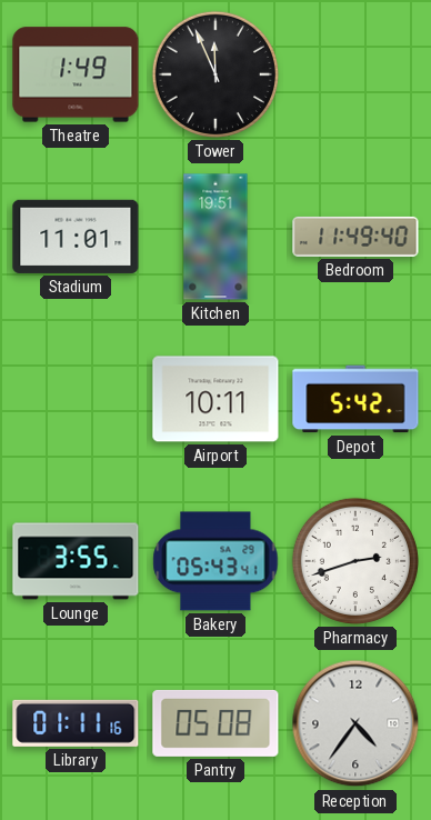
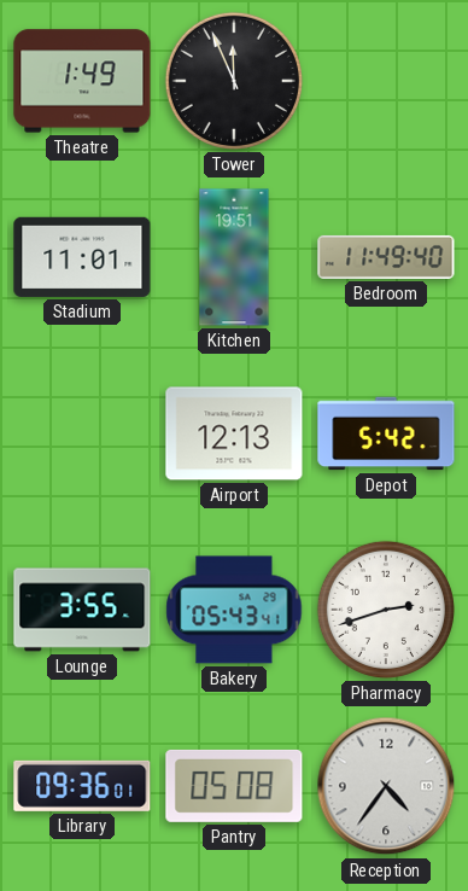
Airport: 10:11 -> 12:13
Library: 01:11 -> 09:36
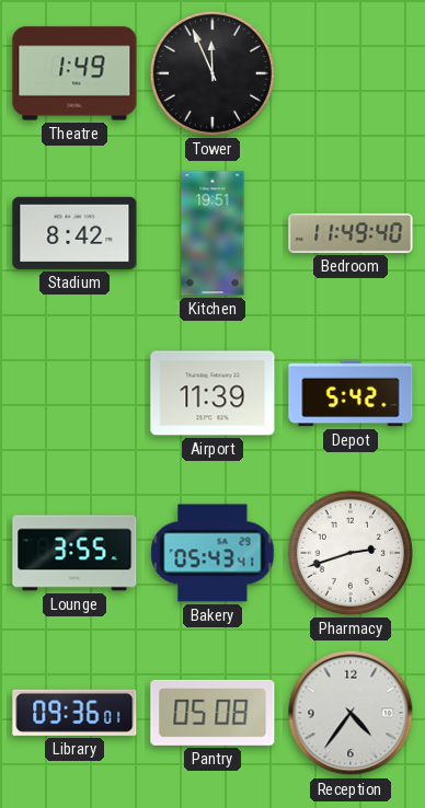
Stadium: 11:01 -> 8:42
Airport: 12:13 -> 11:39
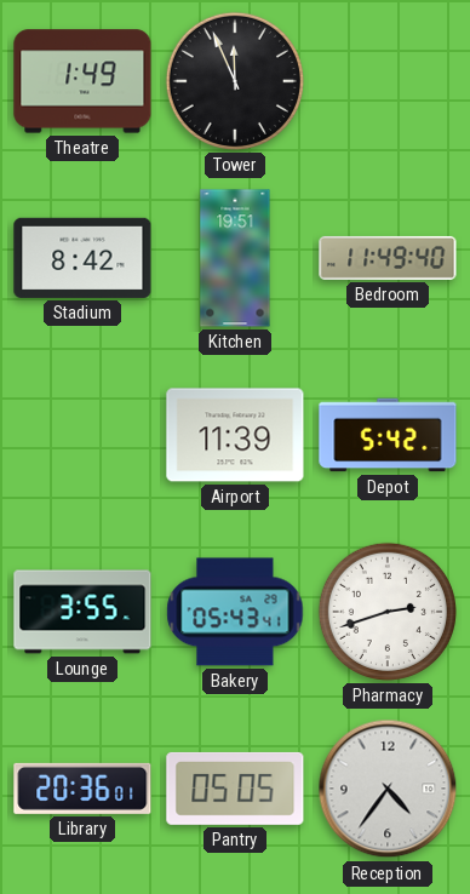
Library: 09:36 -> 20:36
Pantry: 05:08 -> 05:05
